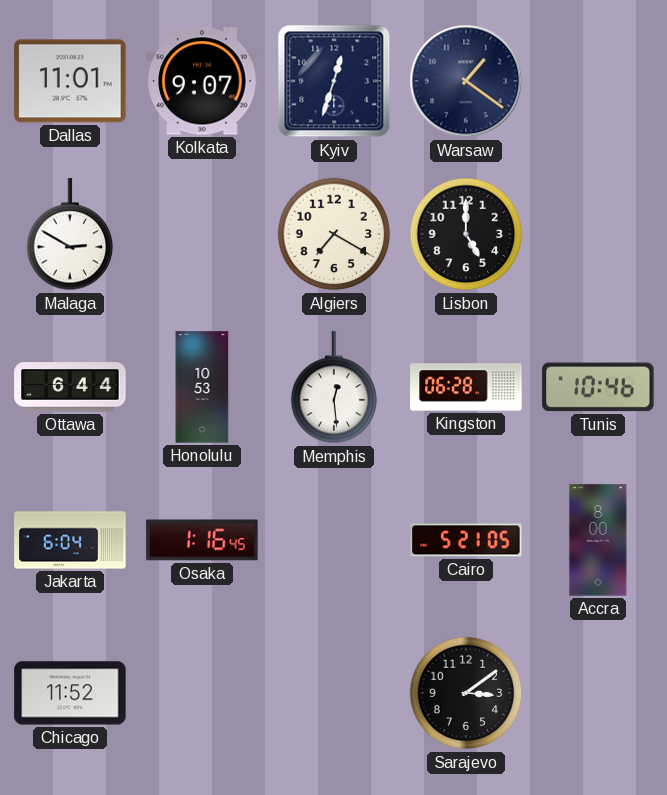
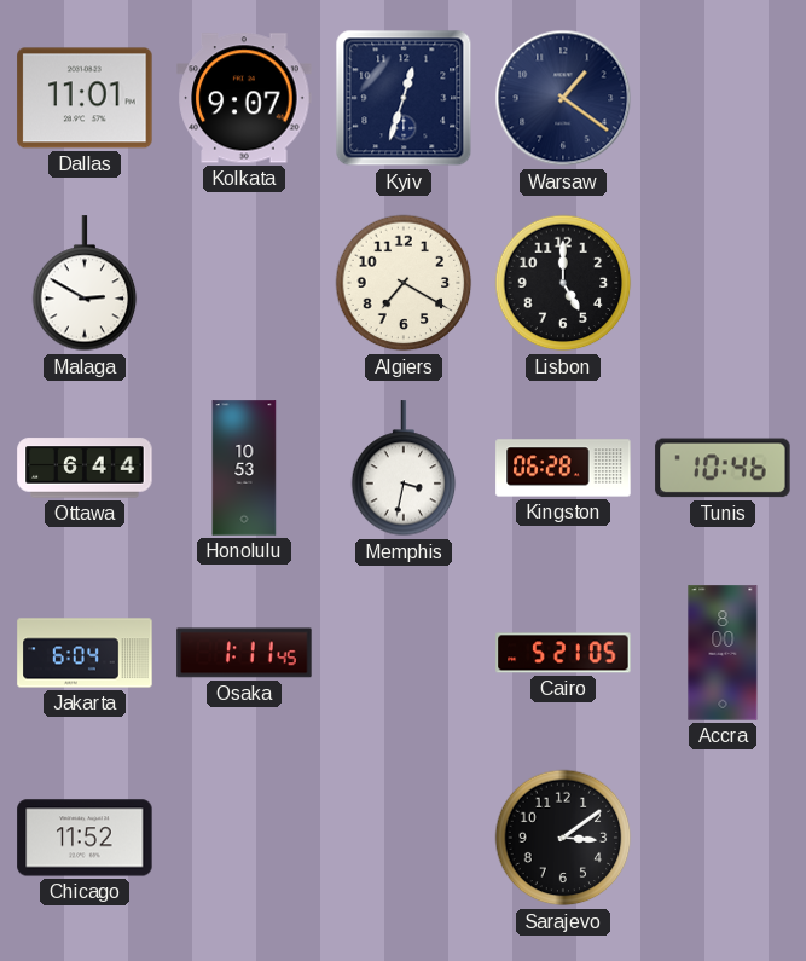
Memphis: 12:29 -> 3:32
Osaka: 1:16 -> 1:11
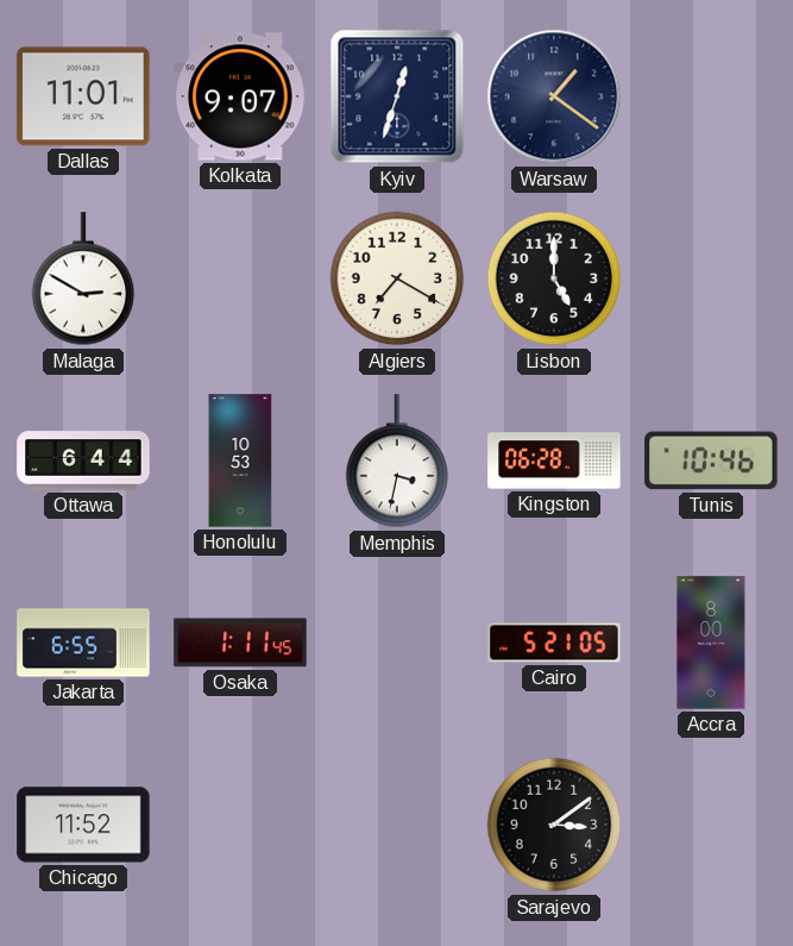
Jakarta: 6:04 -> 6:55
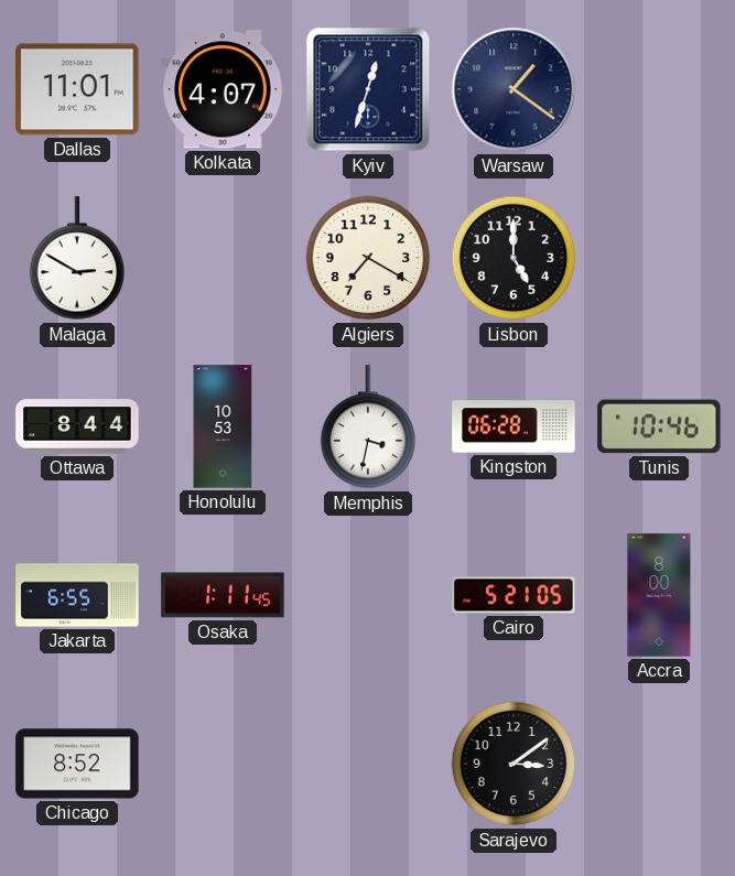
Kolkata: 9:07 -> 4:07
Ottawa: 6:44 -> 8:44
Chicago: 11:52 -> 8:52
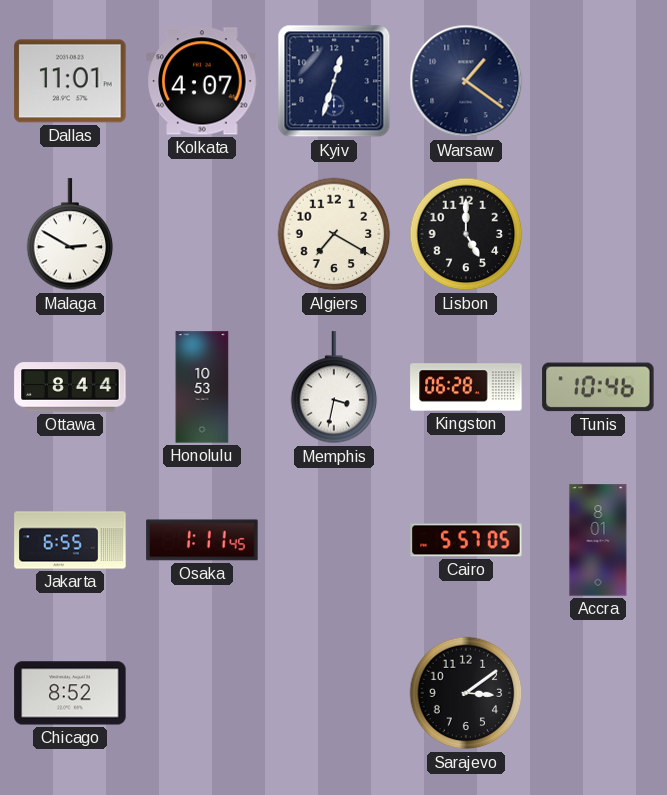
Cairo: 5:21 -> 5:57
Accra: 8:00 -> 8:01
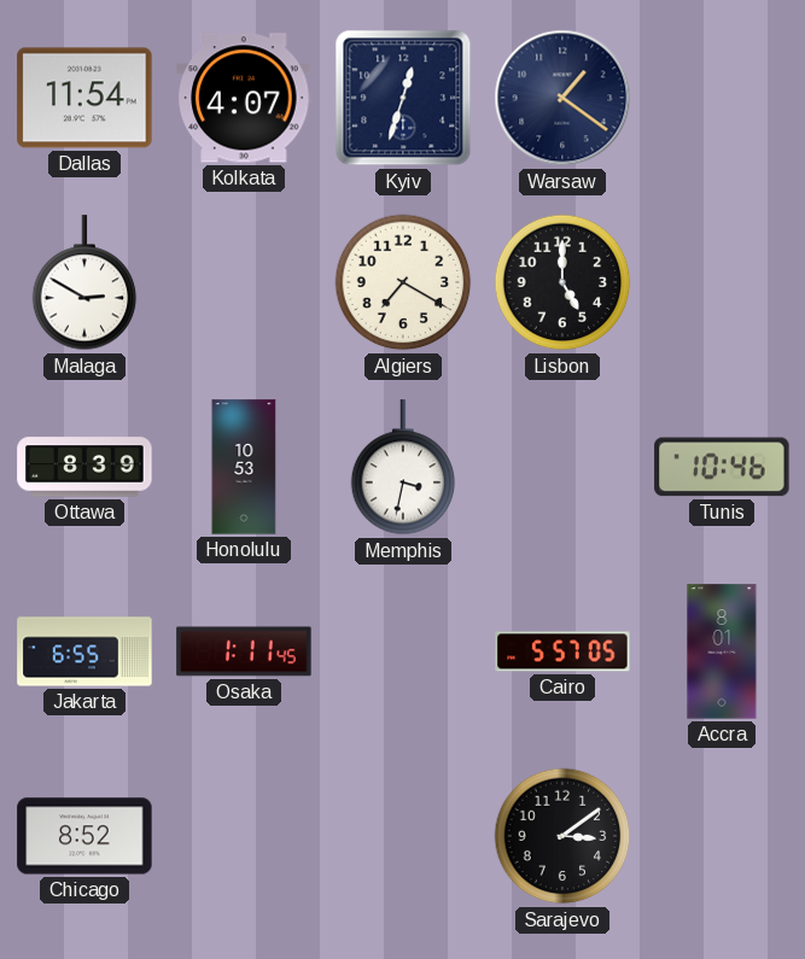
Dallas: 11:01 -> 11:54
Ottawa: 8:44 -> 8:39
Kingston: 06:28 -> none
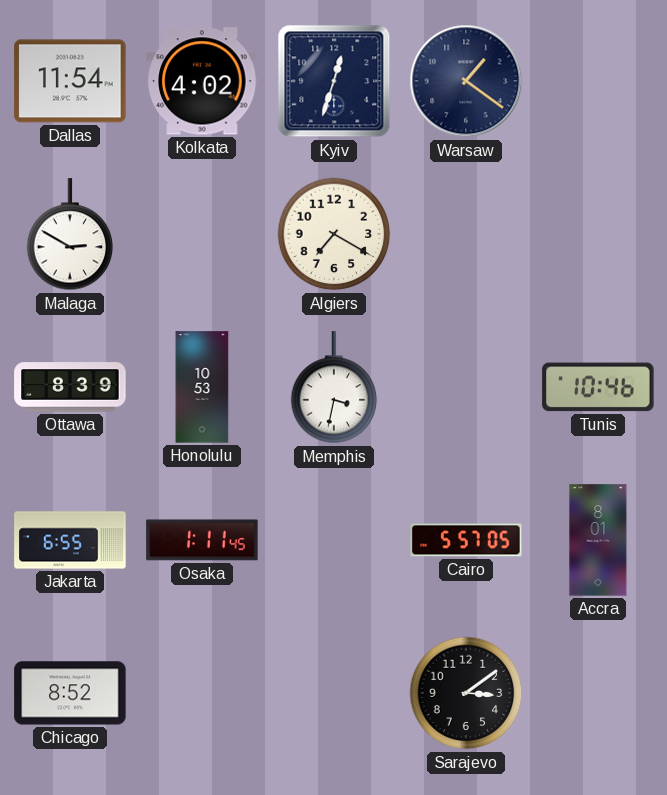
Kolkata: 4:07 -> 4:02
Lisbon: 5:00 -> none
